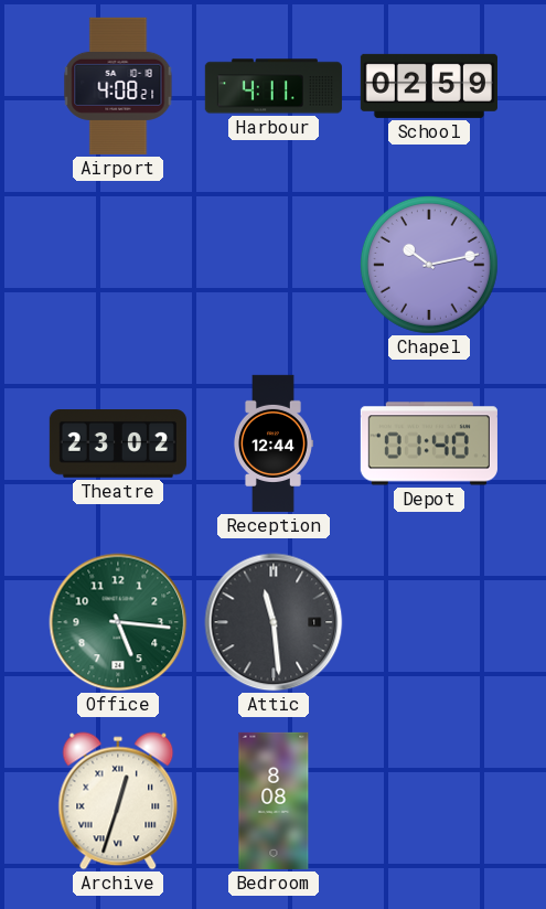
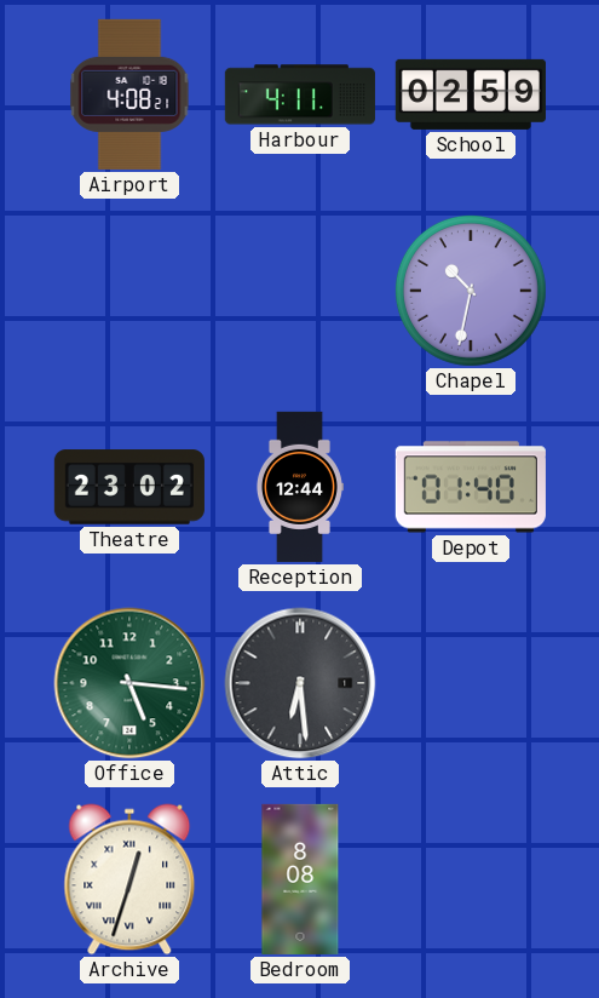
Chapel: 10:13 -> 10:32
Attic: 11:29 -> 6:29
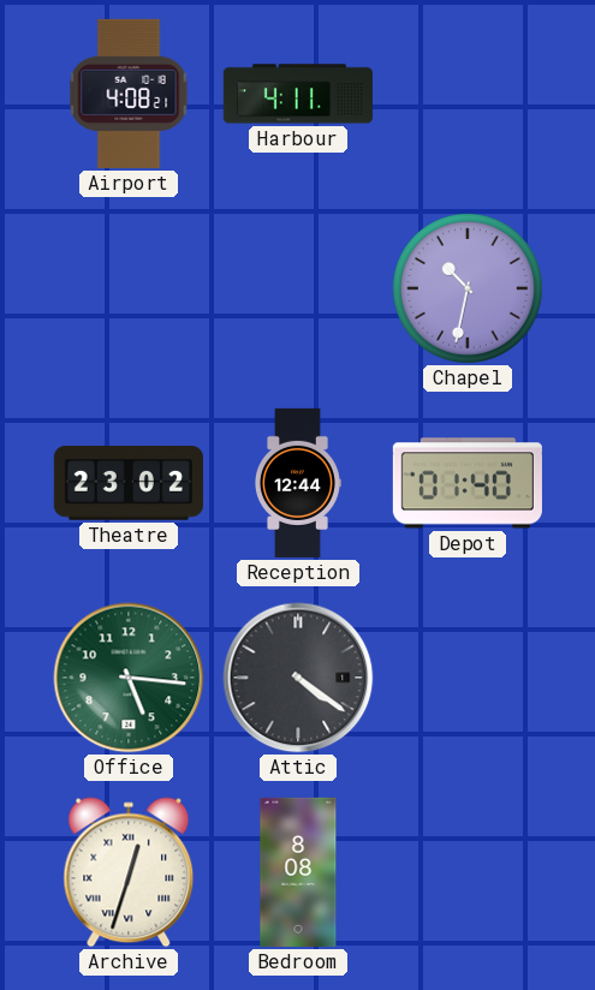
School: 02:59 -> none
Attic: 6:29 -> 4:21
